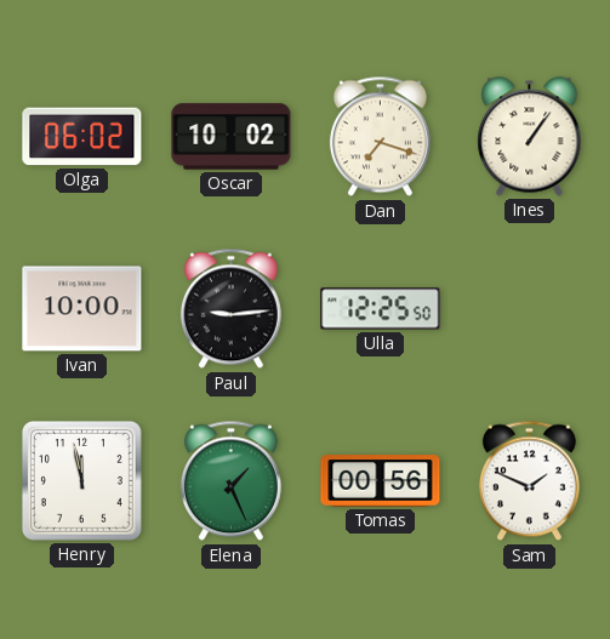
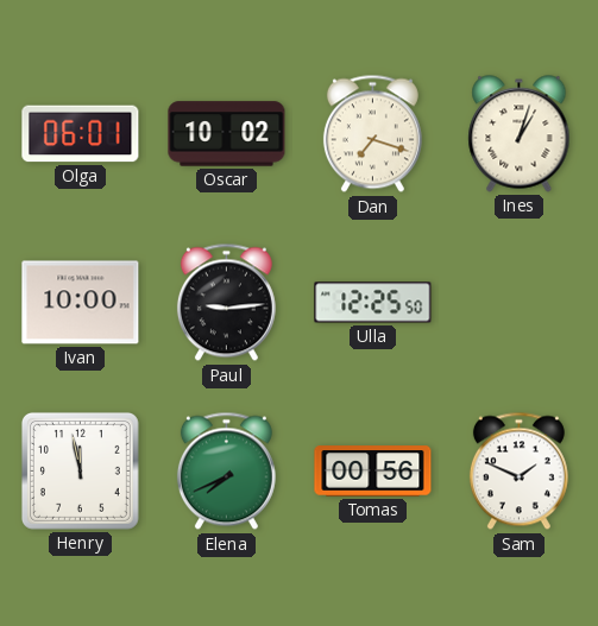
Olga: 06:02 -> 06:01
Ines: 1:06 -> 1:03
Elena: 1:26 -> 7:41
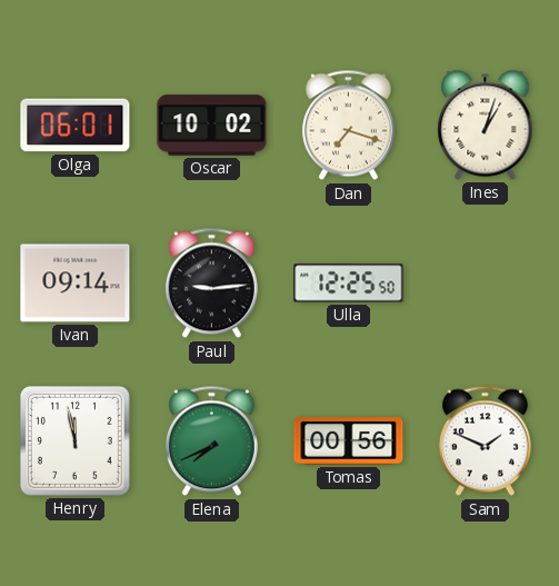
Ivan: 10:00 -> 09:14
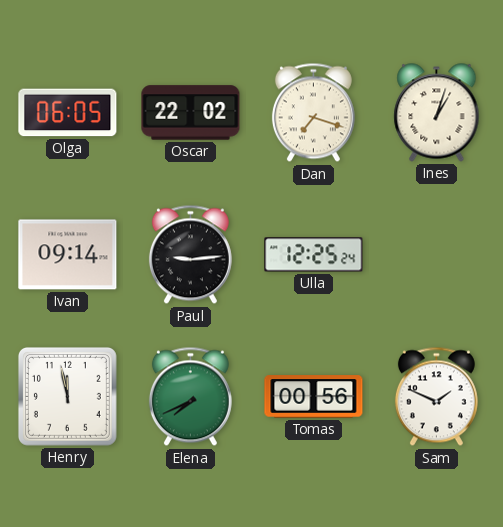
Olga: 06:01 -> 06:05
Oscar: 10:02 -> 22:02
Ulla: 12:25:50 -> 12:25:24
